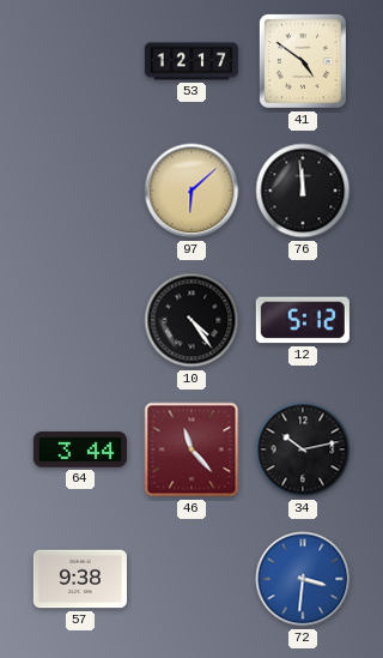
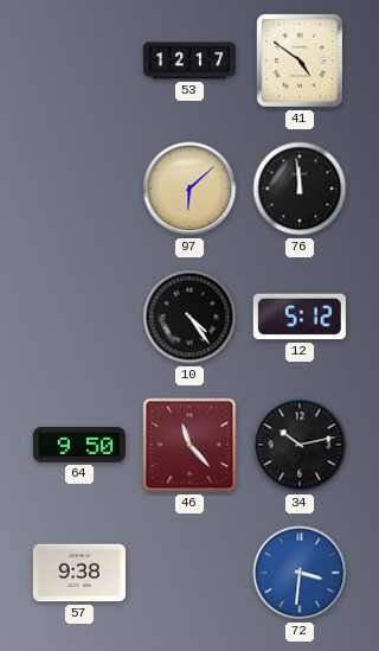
64: 3:44 -> 9:50
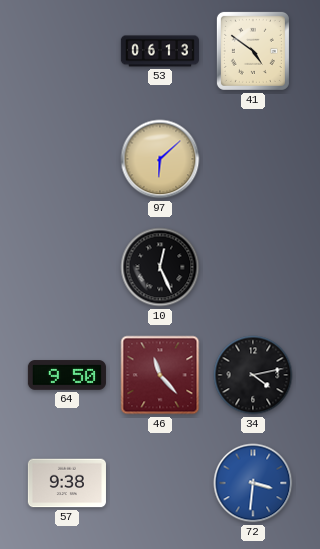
53: 12:17 -> 06:13
76: 11:59 -> none
10: 4:24 -> 12:26
12: 5:12 -> none
34: 10:13 -> 4:13
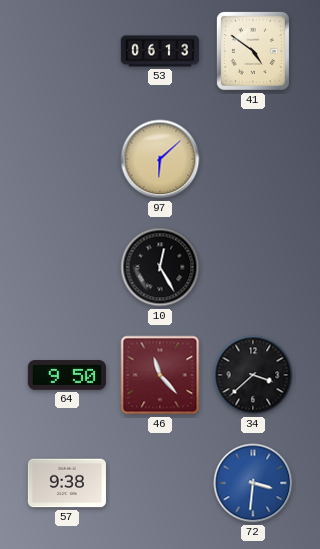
10: 12:26 -> 12:25
34: 4:13 -> 3:38
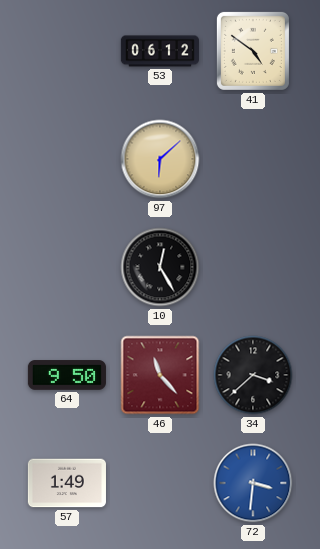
53: 06:13 -> 06:12
57: 9:38 -> 1:49
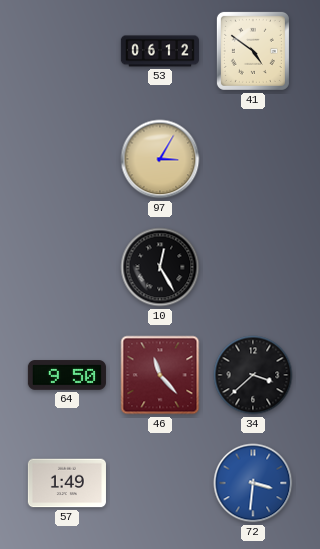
97: 6:08 -> 3:05
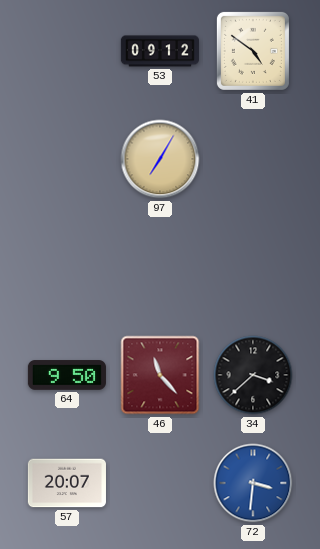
53: 06:12 -> 09:12
97: 3:05 -> 7:05
10: 12:25 -> none
57: 1:49 -> 20:07
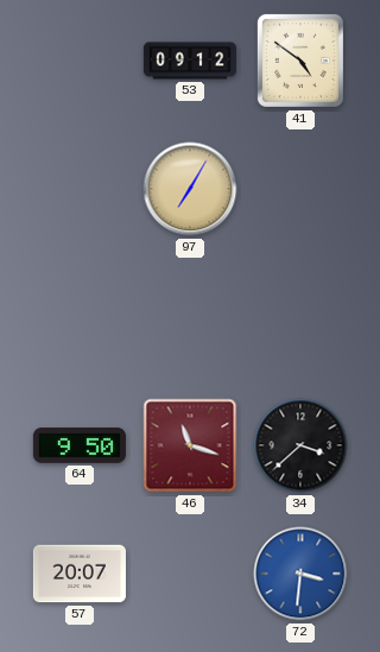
46: 11:23 -> 11:18
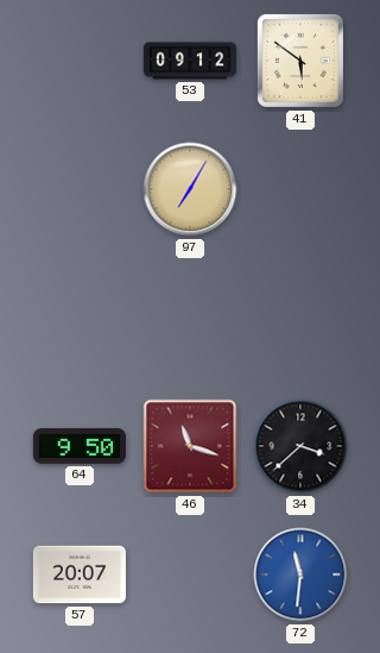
41: 4:51 -> 5:51
72: 3:31 -> 11:31
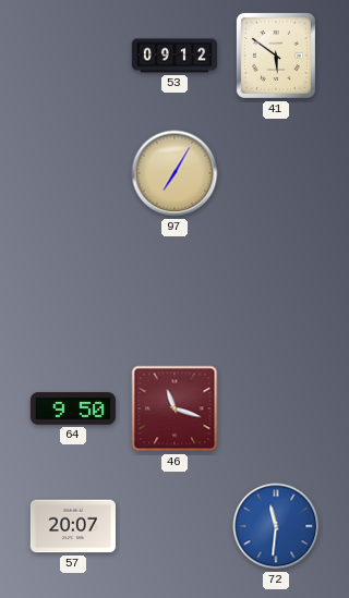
34: 3:38 -> none
